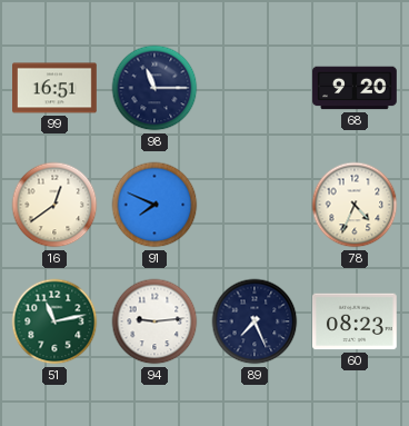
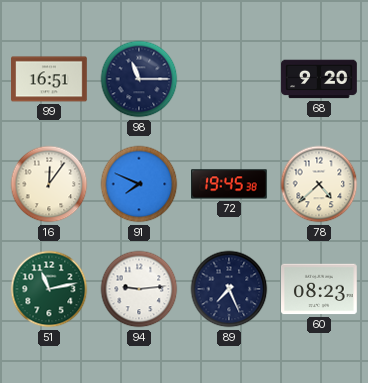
16: 12:39 -> 12:06
72: none -> 19:45
78: 4:34 -> 4:38
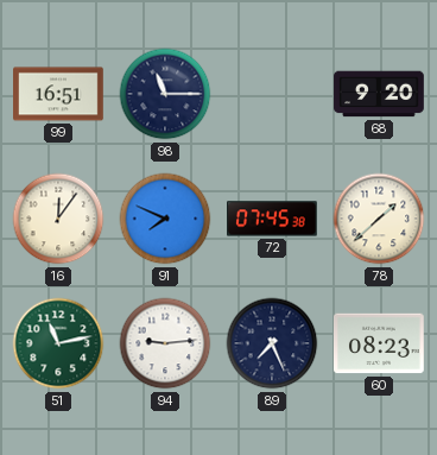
72: 19:45 -> 07:45
78: 4:38 -> 1:38
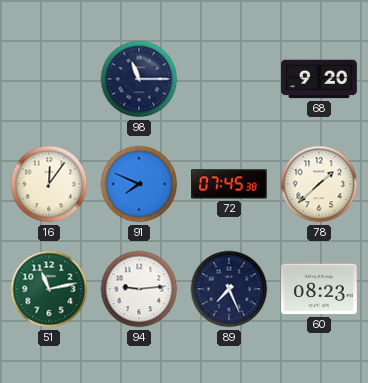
99: 16:51 -> none
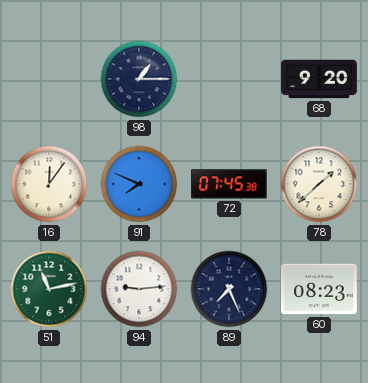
98: 11:15 -> 1:15
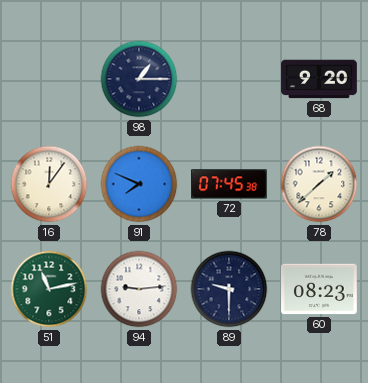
89: 7:26 -> 9:30
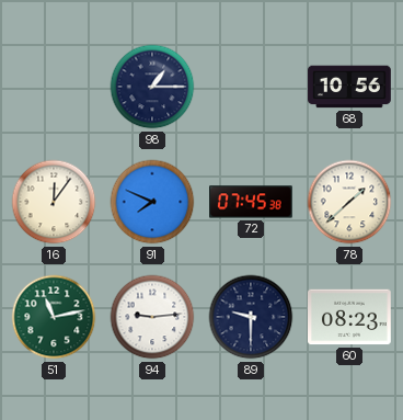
68: 9:20 -> 10:56
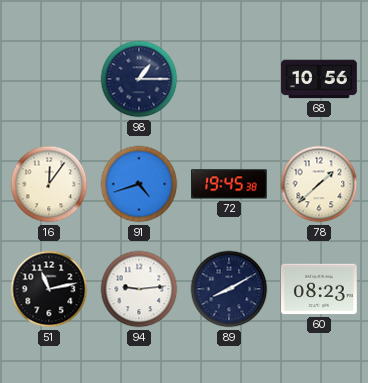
91: 7:49 -> 4:42
72: 07:45 -> 19:45
51 dial: green -> black
89: 9:30 -> 8:10
